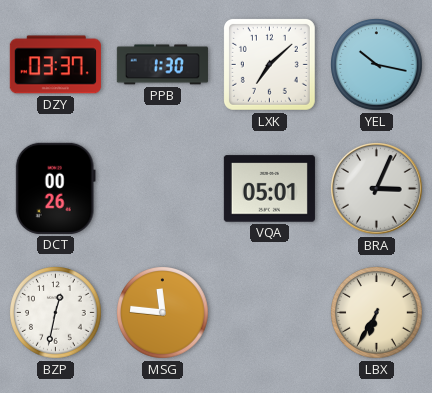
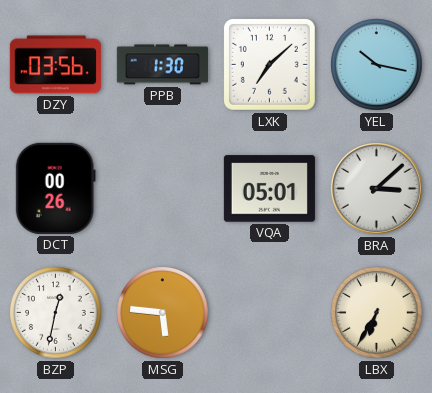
DZY: 03:37 -> 03:56
BRA: 3:04 -> 3:08
MSG: 11:46 -> 5:46
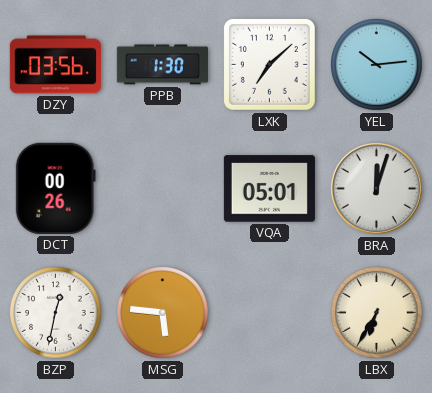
YEL: 10:17 -> 10:14
BRA: 3:08 -> 12:03
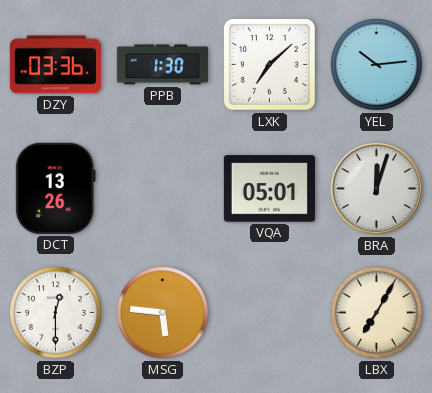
DZY: 03:56 -> 03:36
DCT: 00:26 -> 13:26
BZP: 12:32 -> 12:30
LBX: 6:35 -> 7:05
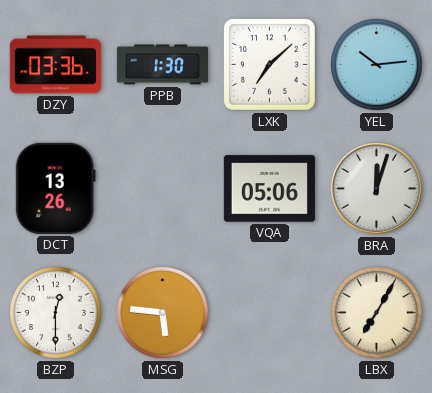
VQA: 05:01 -> 05:06
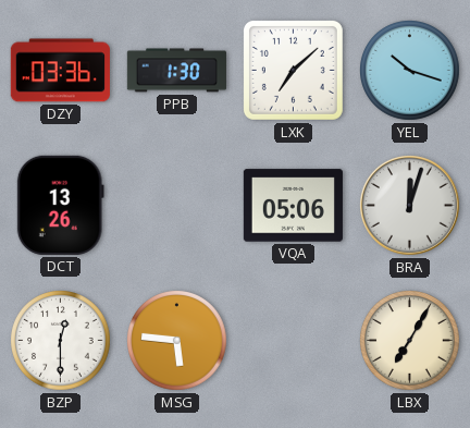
YEL: 10:14 -> 10:18
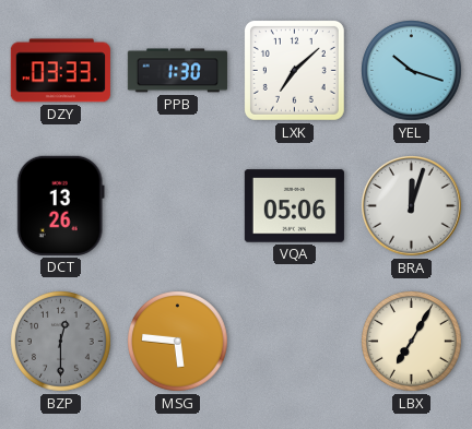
DZY: 03:36 -> 03:33
BZP dial: white -> grey
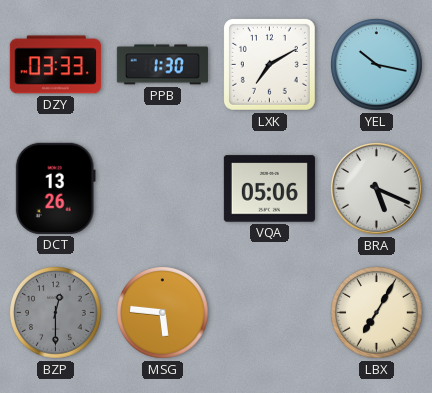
LXK: 7:08 -> 7:10
YEL: 10:18 -> 10:17
BRA: 12:03 -> 5:19
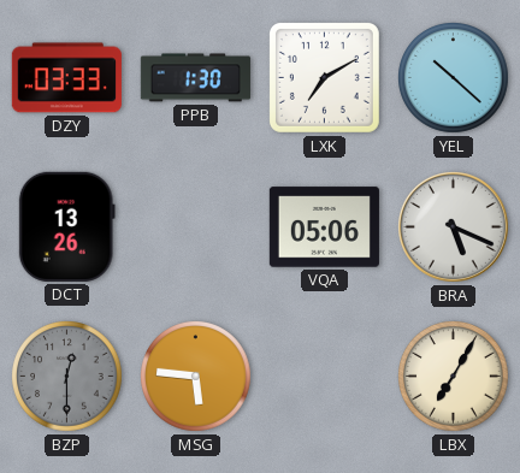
YEL: 10:17 -> 10:22
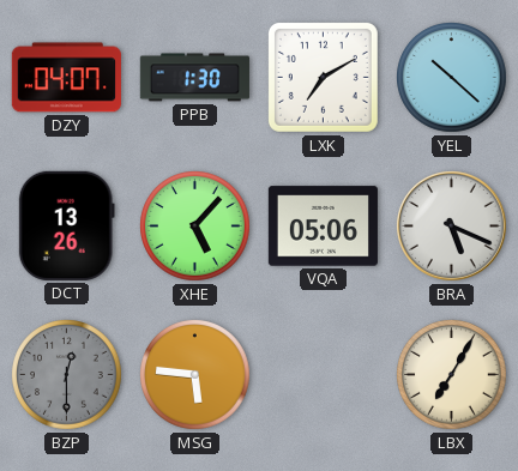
DZY: 03:33 -> 04:07
XHE: none -> 5:07
